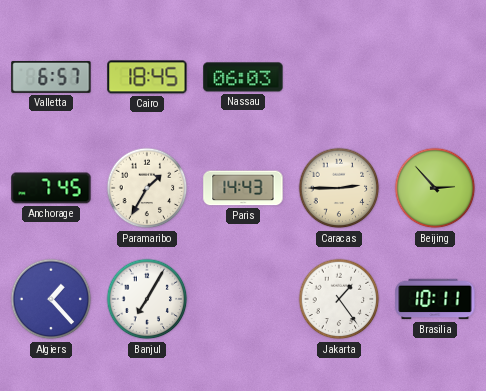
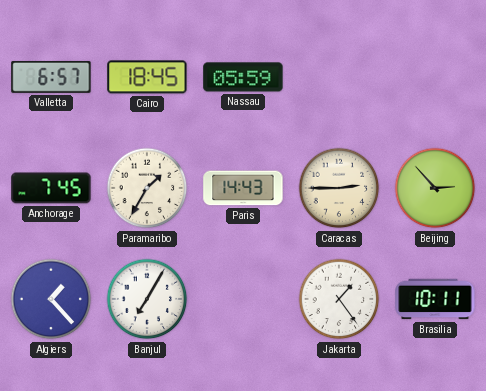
Nassau: 06:03 -> 05:59
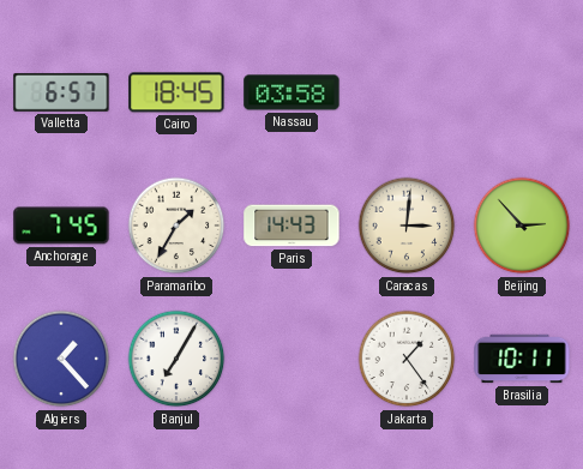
Nassau: 05:59 -> 03:58
Caracas: 2:45 -> 3:01
